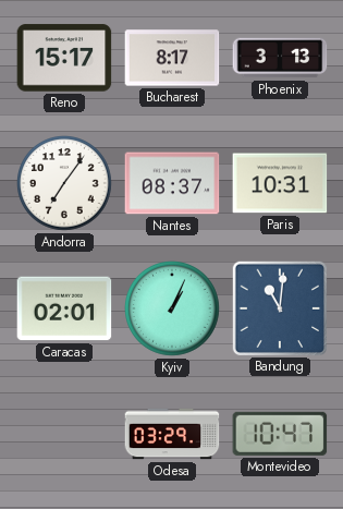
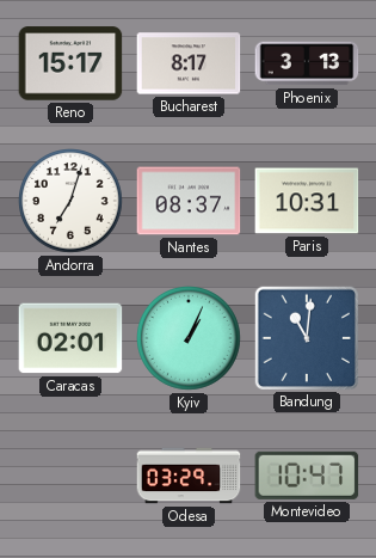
Andorra: 7:06 -> 7:03
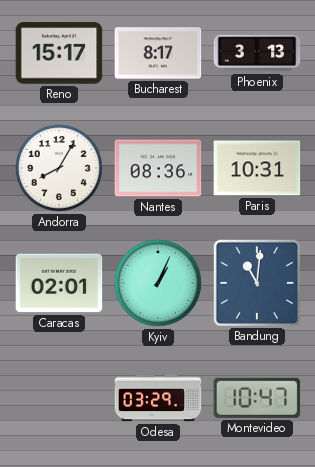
Andorra: 7:03 -> 8:05
Nantes: 08:37 -> 08:36
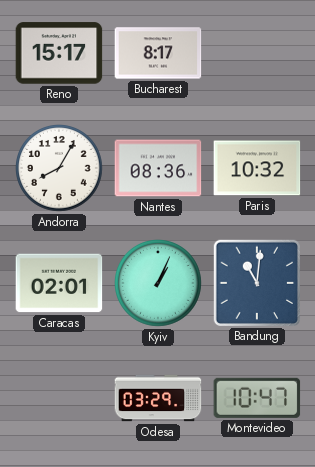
Phoenix: 3:13 -> none
Paris: 10:31 -> 10:32
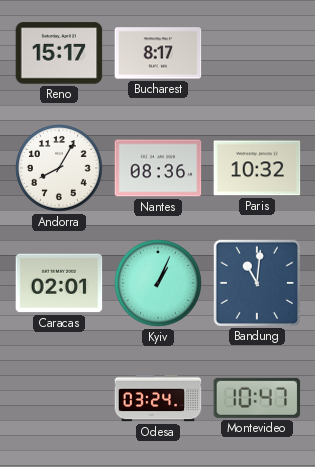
Odesa: 03:29 -> 03:24
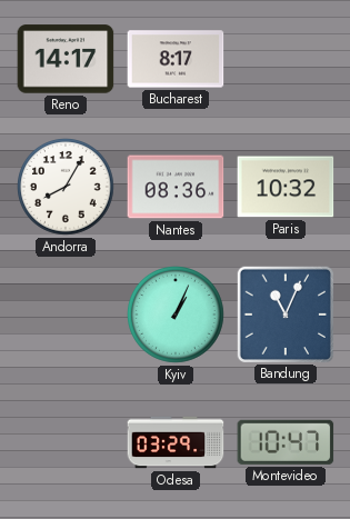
Reno: 15:17 -> 14:17
Caracas: 02:01 -> none
Bandung: 11:01 -> 11:04
Odesa: 03:24 -> 03:29
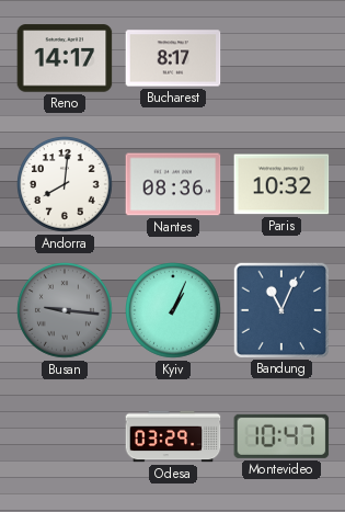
Andorra: 8:05 -> 8:01
Busan: none -> 9:16
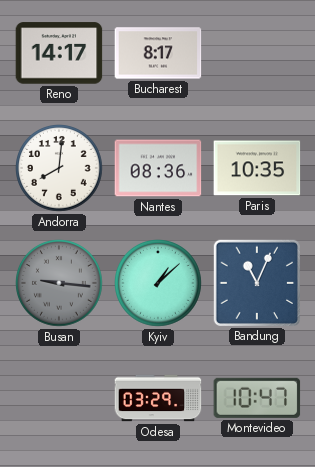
Paris: 10:32 -> 10:35
Kyiv: 1:04 -> 1:08
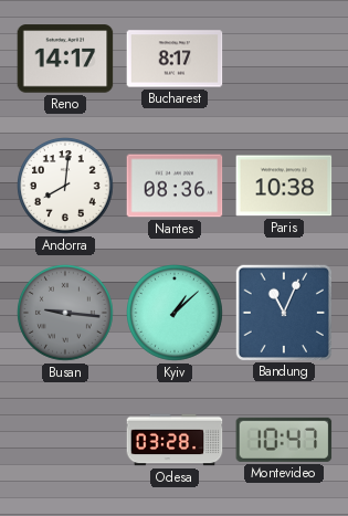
Paris: 10:35 -> 10:38
Odesa: 03:29 -> 03:28
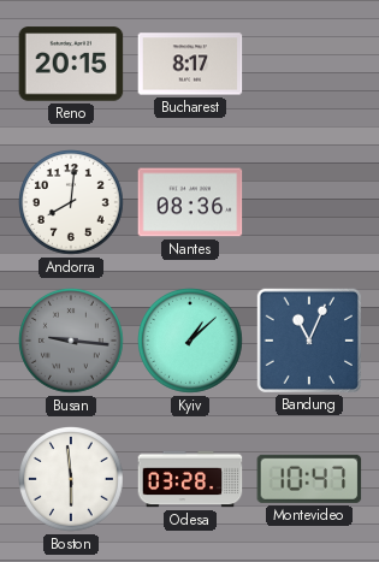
Reno: 14:17 -> 20:15
Paris: 10:38 -> none
Boston: none -> 5:59
